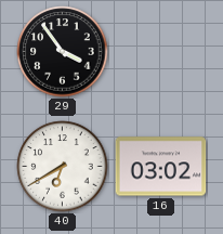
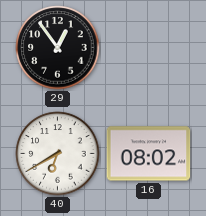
29: 3:54 -> 12:54
16: 03:02 -> 08:02
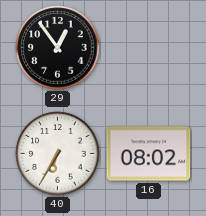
40: 6:40 -> 6:35
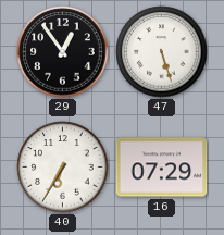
47: none -> 5:27
16: 08:02 -> 07:29
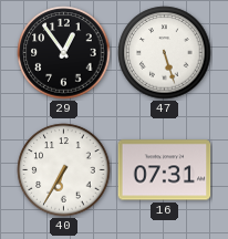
16: 07:29 -> 07:31
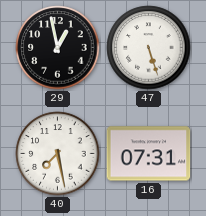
29: 12:54 -> 12:58
40: 6:35 -> 7:28
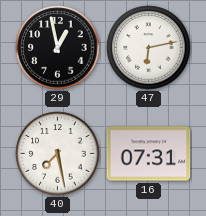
47: 5:27 -> 6:13
